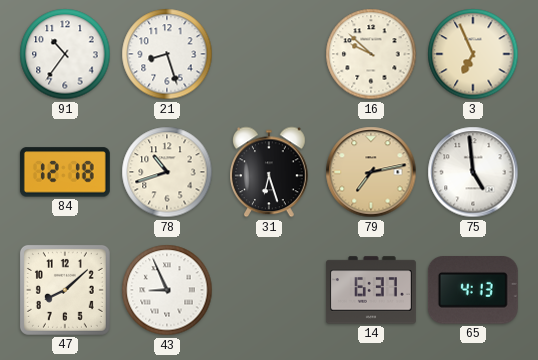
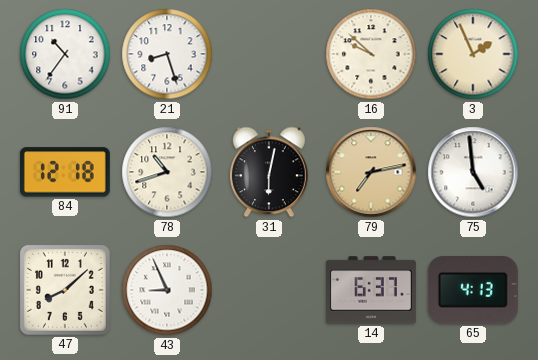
3: 6:56 -> 1:56
31: 6:27 -> 6:02
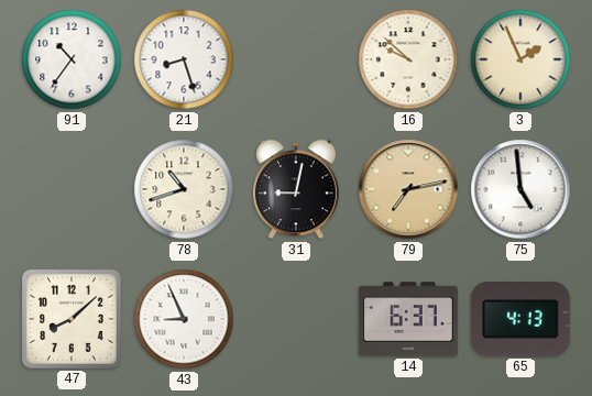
84: 12:18 -> none
31: 6:02 -> 9:02
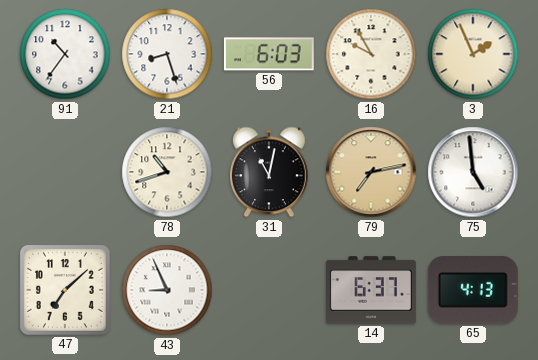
56: none -> 6:03
16: 9:52 -> 9:55
31: 9:02 -> 11:02
47: 8:08 -> 7:08
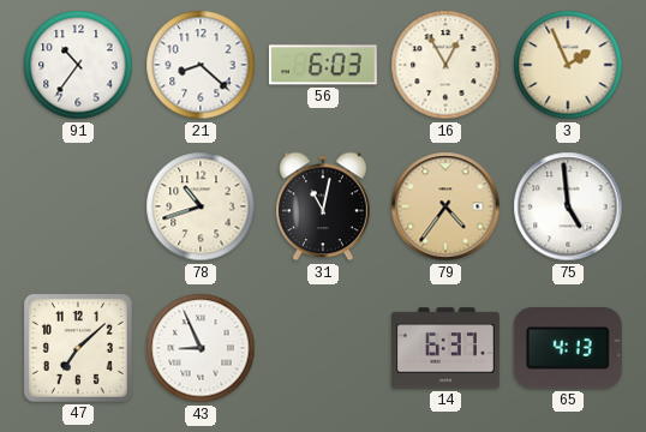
21: 8:27 -> 8:22
16: 9:55 -> 12:55
79: 7:13 -> 4:36
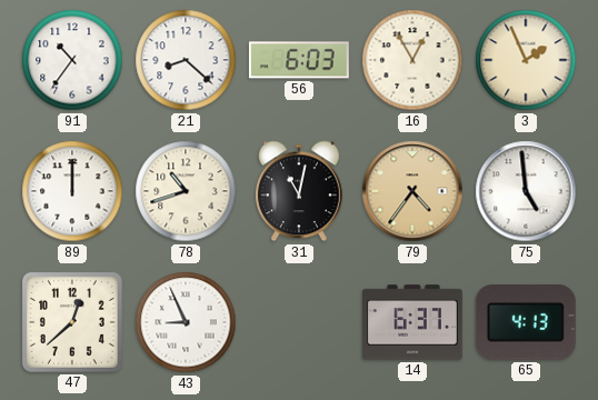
89: none -> 12:00
47: 7:08 -> 12:38
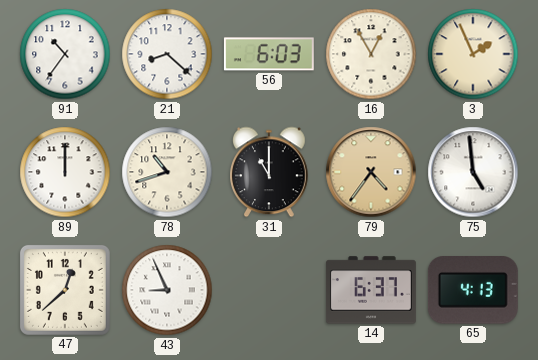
31: 11:02 -> 11:00
